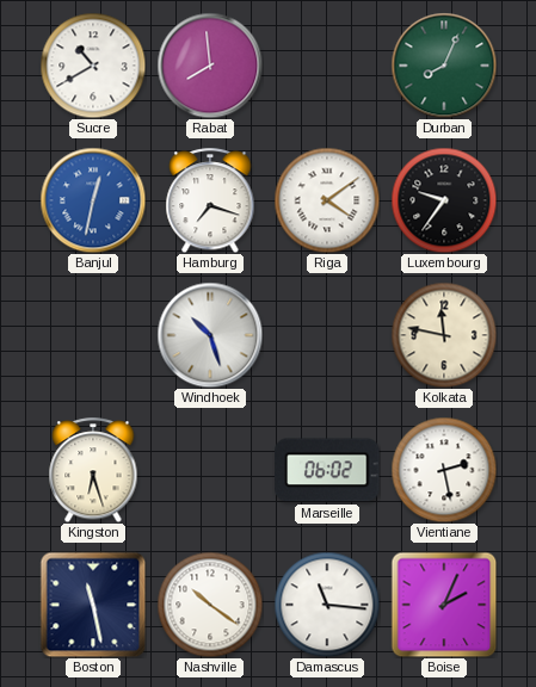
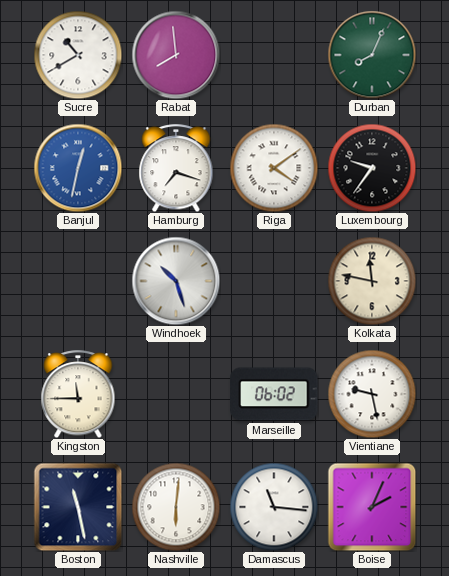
Kingston: 6:27 -> 11:45
Vientiane: 2:28 -> 9:28
Nashville: 10:21 -> 6:01
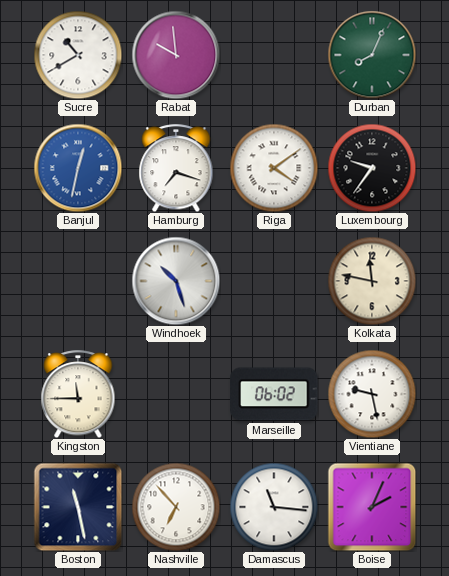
Rabat: 7:59 -> 9:59
Nashville: 6:01 -> 6:53
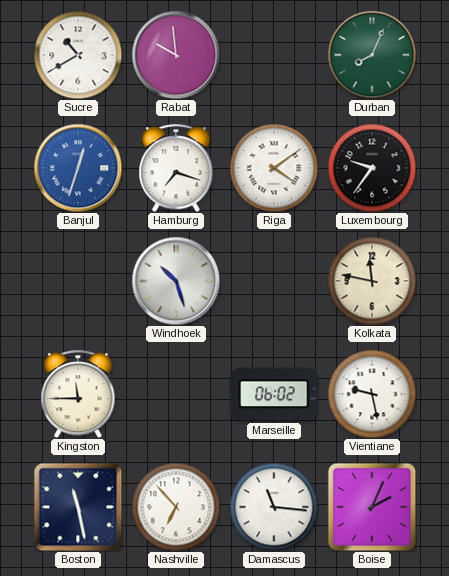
Banjul: 12:32 -> 12:33
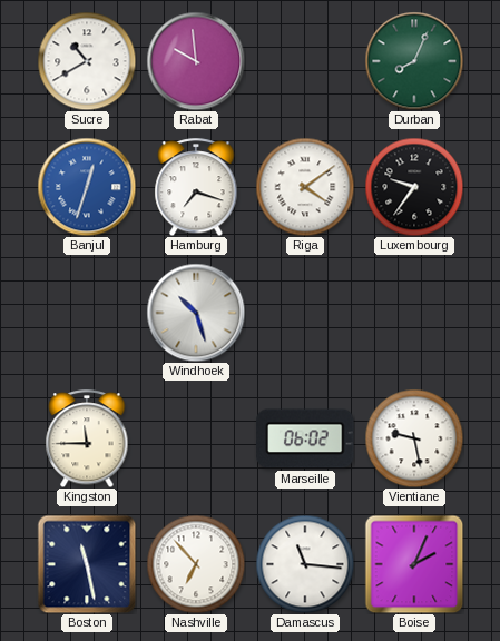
Kolkata: 11:47 -> none
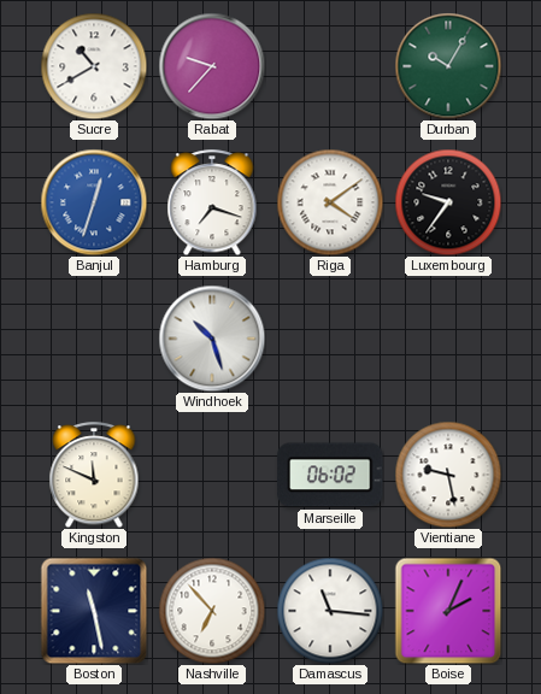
Rabat: 9:59 -> 9:37
Durban: 8:04 -> 10:05
Kingston: 11:45 -> 11:49
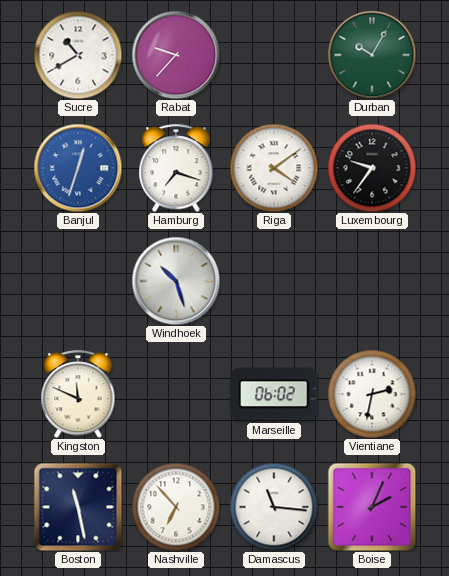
Vientiane: 9:28 -> 2:32
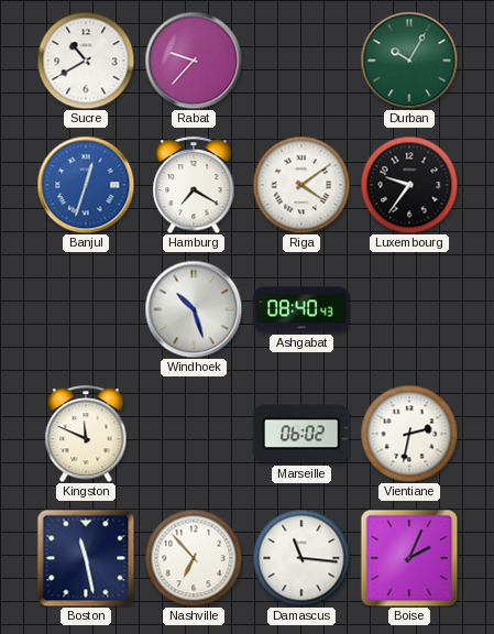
Hamburg: 7:18 -> 7:20
Ashgabat: none -> 08:40
